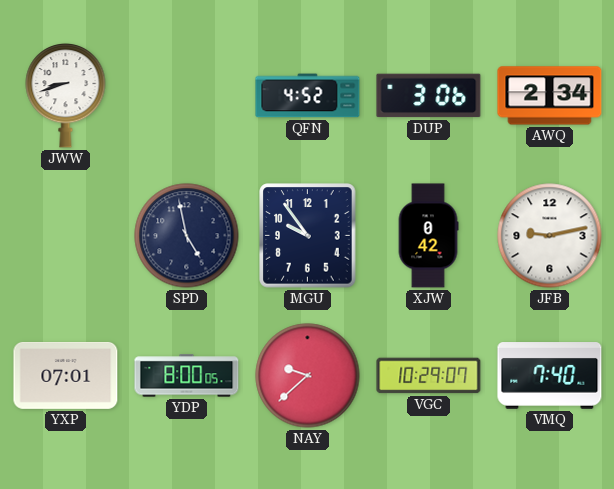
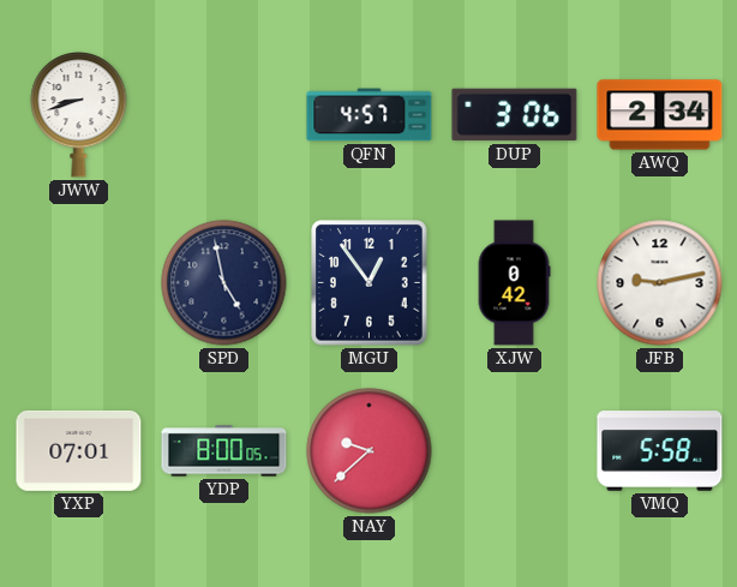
QFN: 4:52 -> 4:57
MGU: 9:54 -> 12:54
VGC: 10:29 -> none
VMQ: 7:40 -> 5:58
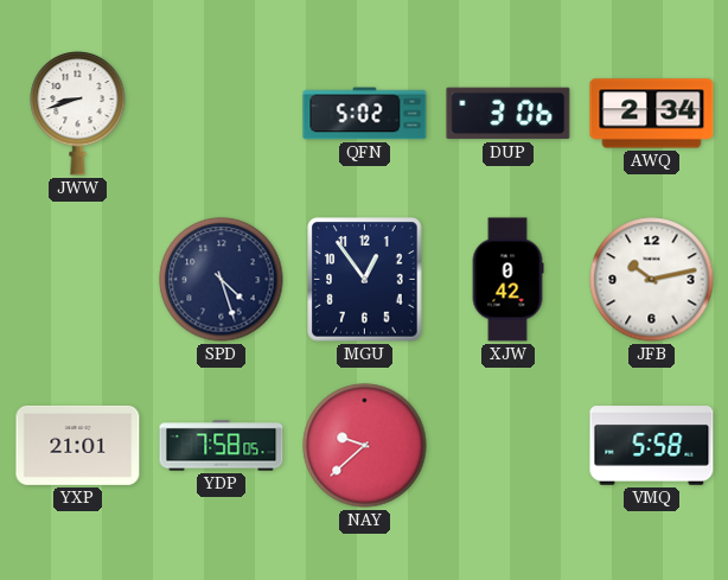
QFN: 4:57 -> 5:02
SPD: 4:58 -> 4:27
JFB: 9:13 -> 10:13
YXP: 07:01 -> 21:01
YDP: 8:00 -> 7:58
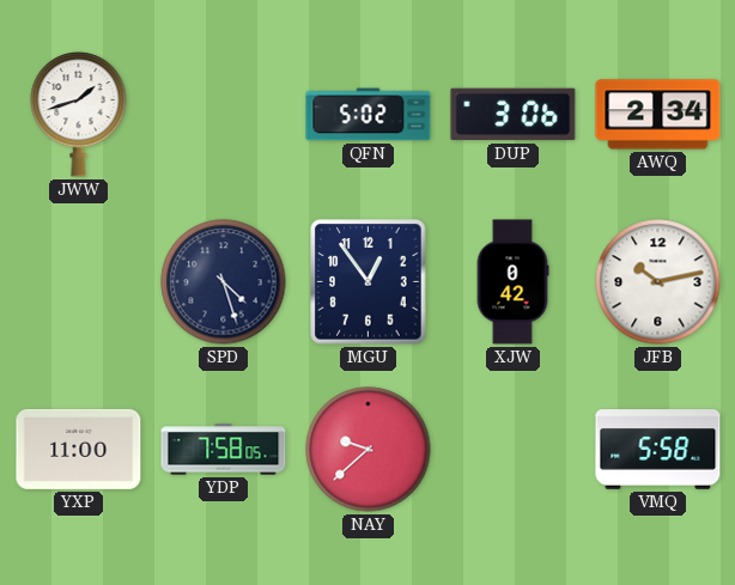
JWW: 8:42 -> 1:42
YXP: 21:01 -> 11:00
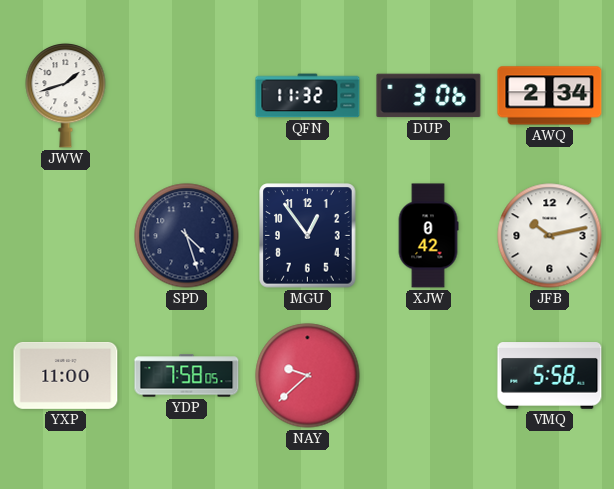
QFN: 5:02 -> 11:32
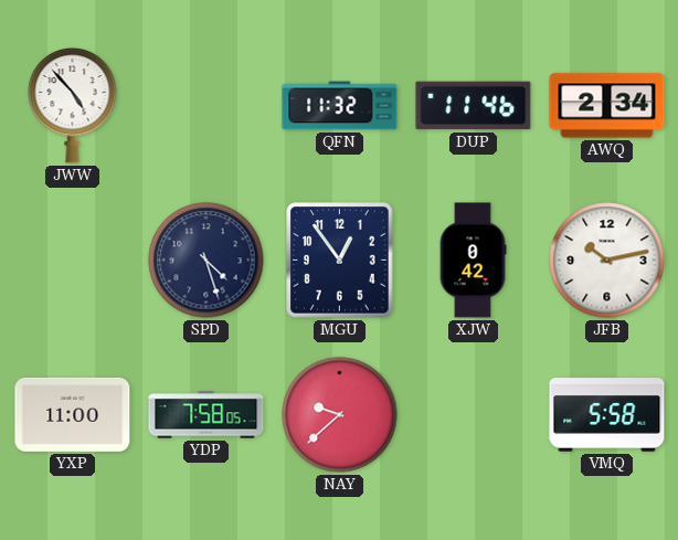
JWW: 1:42 -> 4:53
DUP: 3:06 -> 11:46
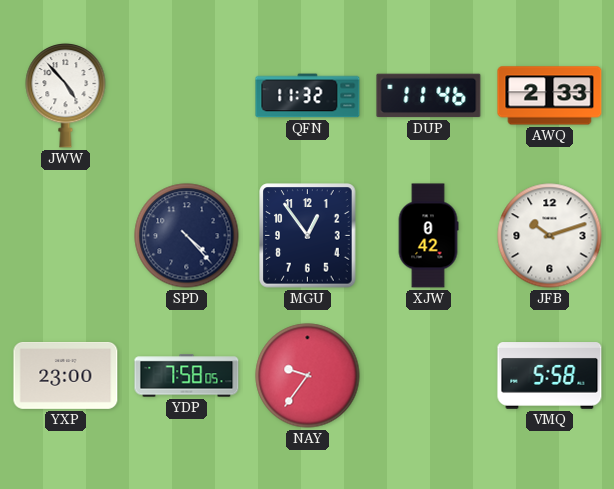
AWQ: 2:34 -> 2:33
SPD: 4:27 -> 4:23
JFB: 10:13 -> 10:12
YXP: 11:00 -> 23:00
NAY: 9:38 -> 9:36
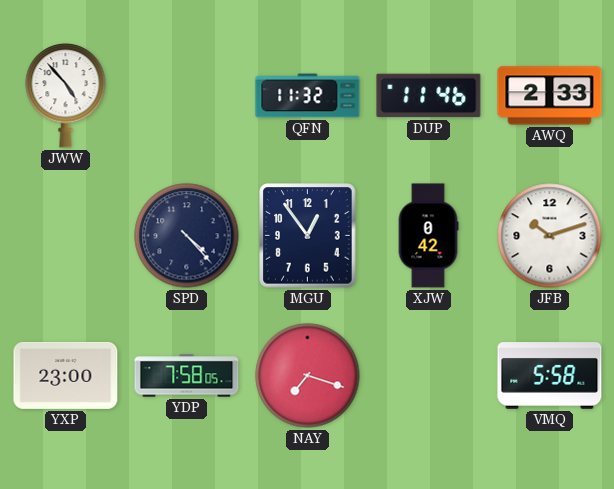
NAY: 9:36 -> 7:18
